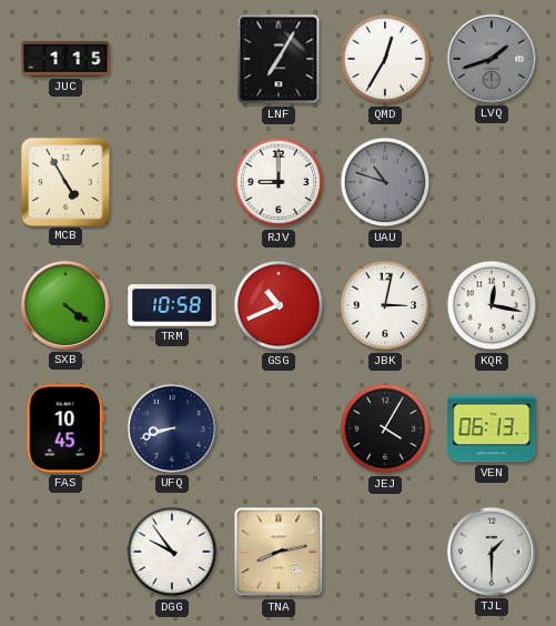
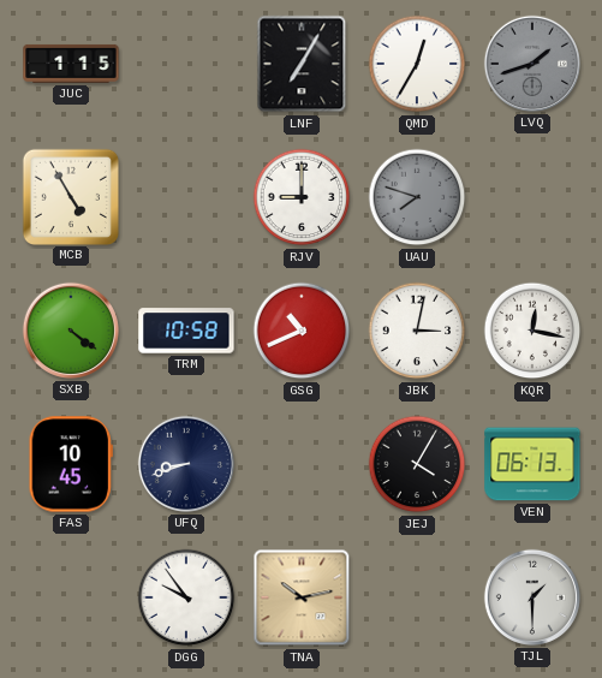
UAU: 10:48 -> 7:48
TNA: 8:13 -> 10:13
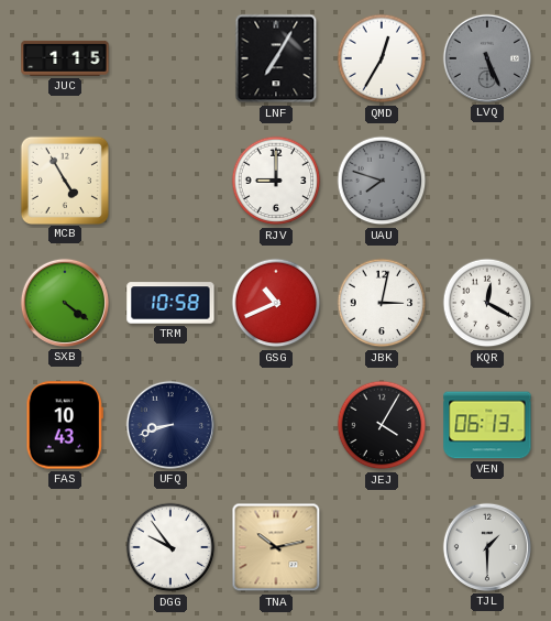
LVQ: 1:42 -> 5:26
KQR: 12:17 -> 12:20
FAS: 10:45 -> 10:43
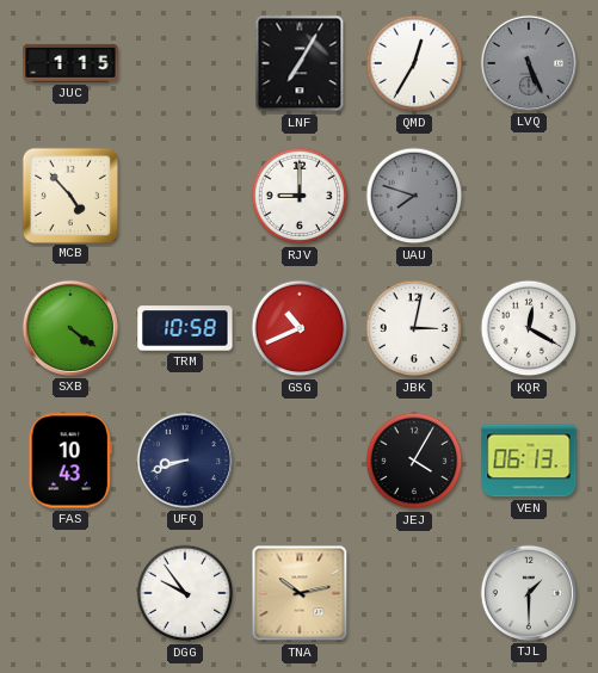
MCB: 4:55 -> 4:53
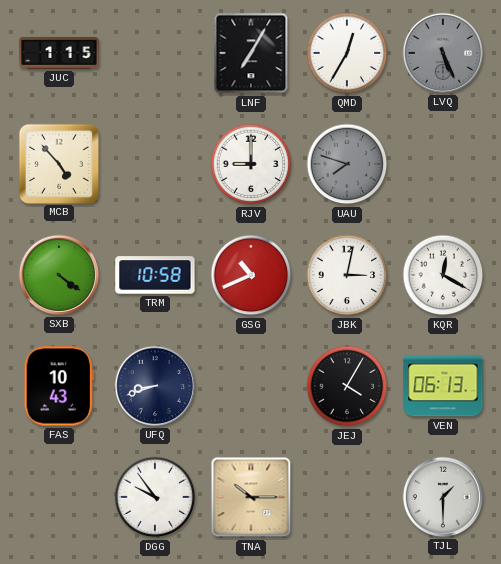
TNA: 10:13 -> 10:15
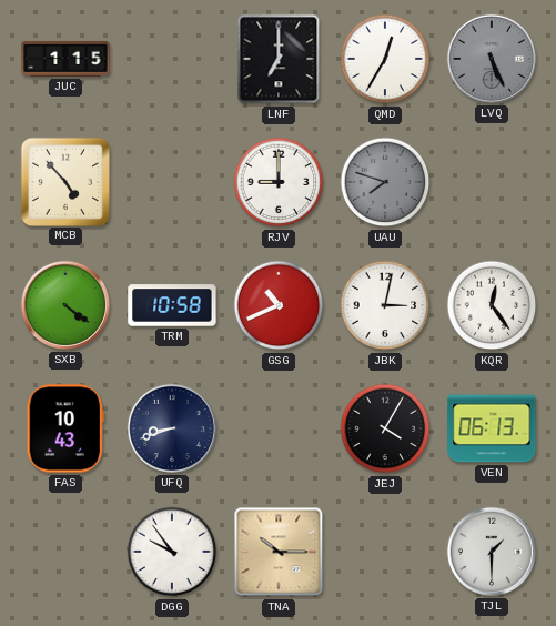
LNF: 7:05 -> 7:00
KQR: 12:20 -> 12:24
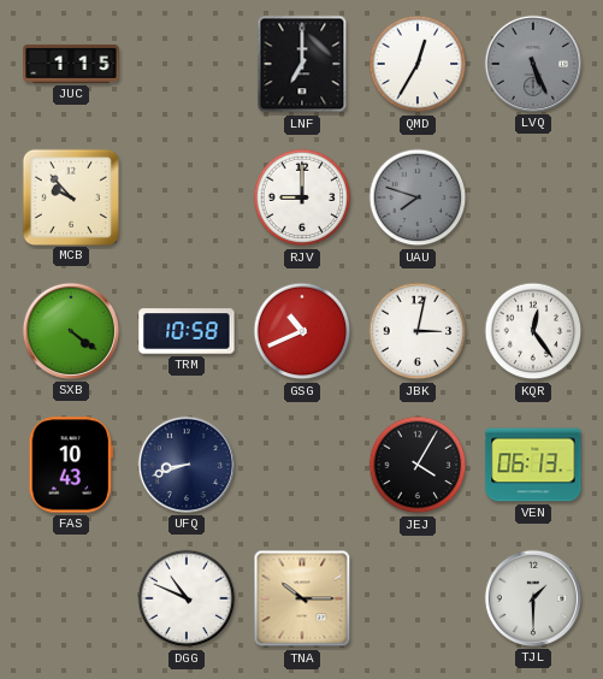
MCB: 4:53 -> 9:53
DGG: 9:54 -> 10:49
